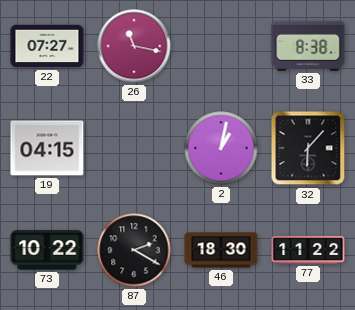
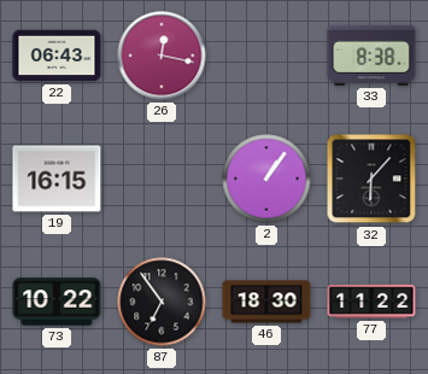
22: 07:27 -> 06:43
26: 11:17 -> 12:17
19: 04:15 -> 16:15
2: 1:02 -> 1:06
87: 2:20 -> 6:54
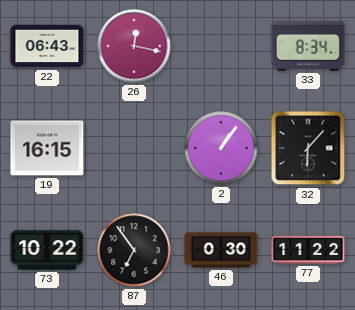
33: 8:38 -> 8:34
46: 18:30 -> 0:30
